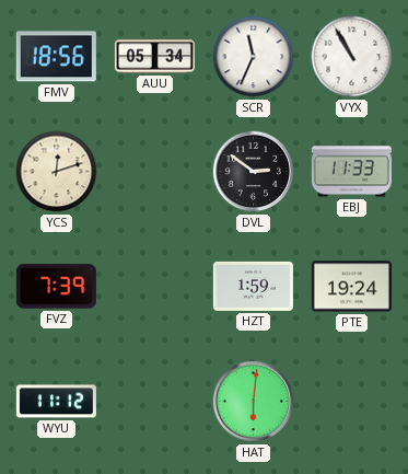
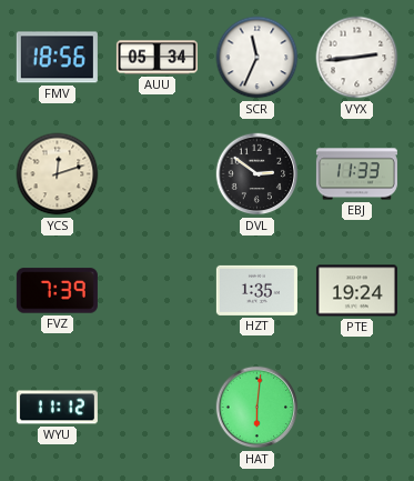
VYX: 10:55 -> 2:44
HZT: 1:59 -> 1:35
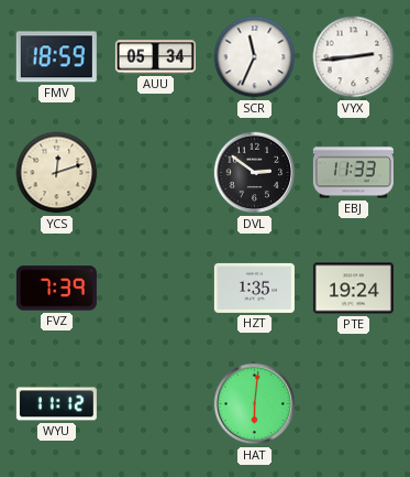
FMV: 18:56 -> 18:59
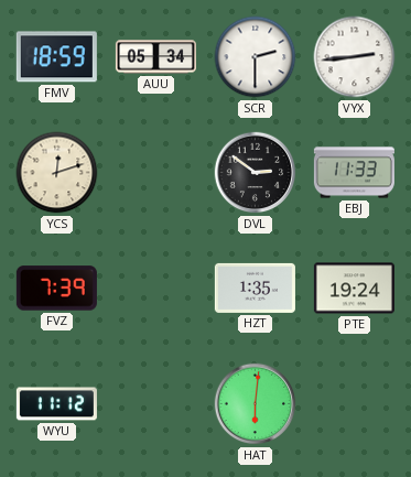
SCR: 11:34 -> 2:30
